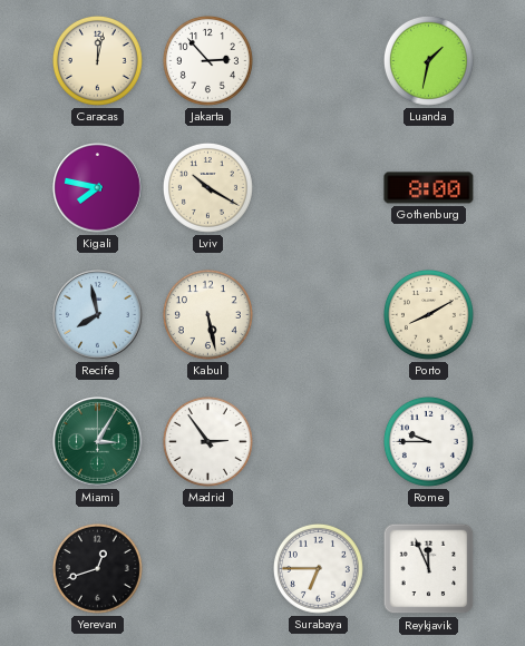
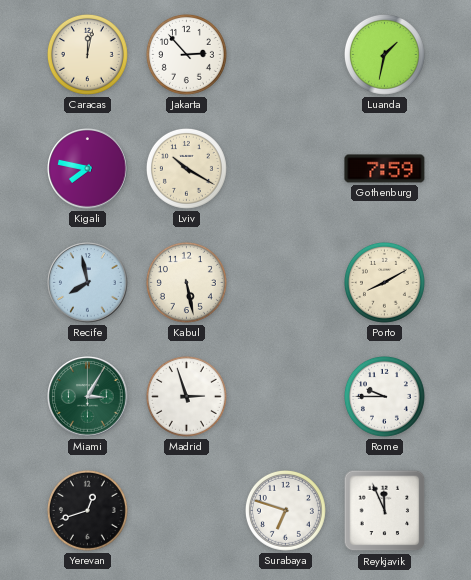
Gothenburg: 8:00 -> 7:59
Madrid: 2:54 -> 2:57
Surabaya: 6:45 -> 6:48
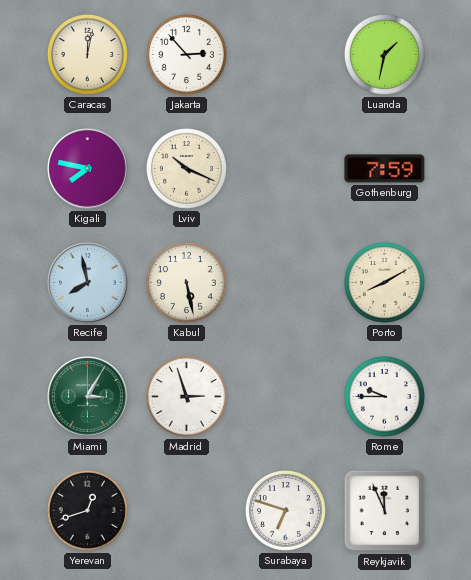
Lviv: 10:20 -> 10:19
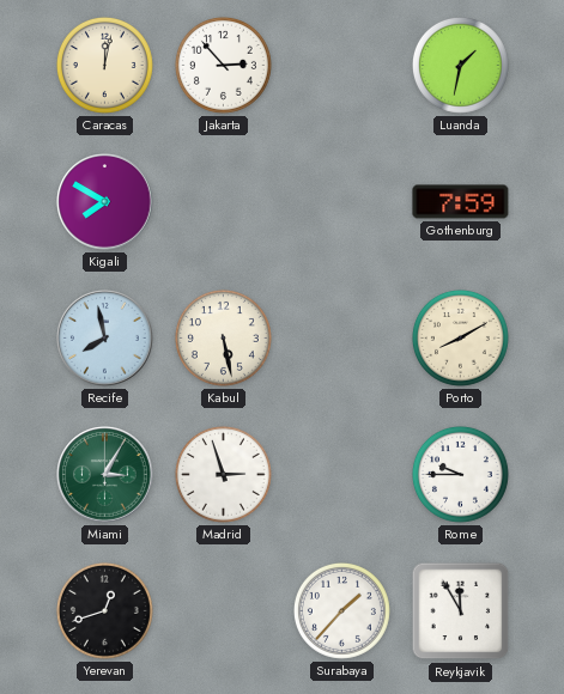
Kigali: 7:47 -> 7:50
Lviv: 10:19 -> none
Surabaya: 6:48 -> 1:37
Reykjavik: 11:56 -> 11:55
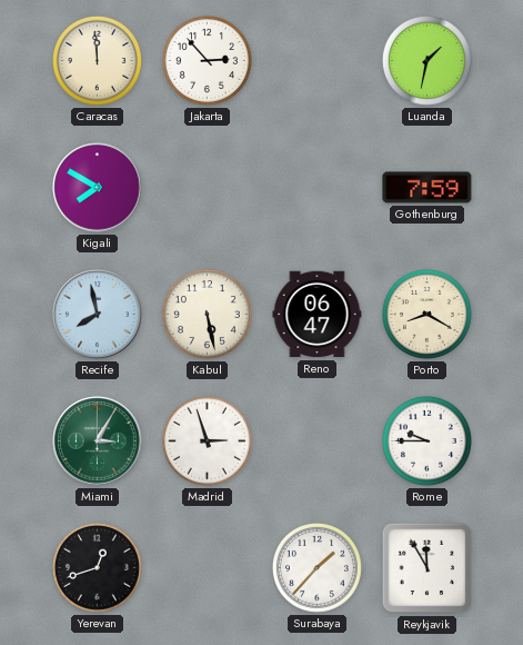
Caracas: 12:02 -> 11:59
Reno: none -> 06:47
Porto: 8:10 -> 8:20
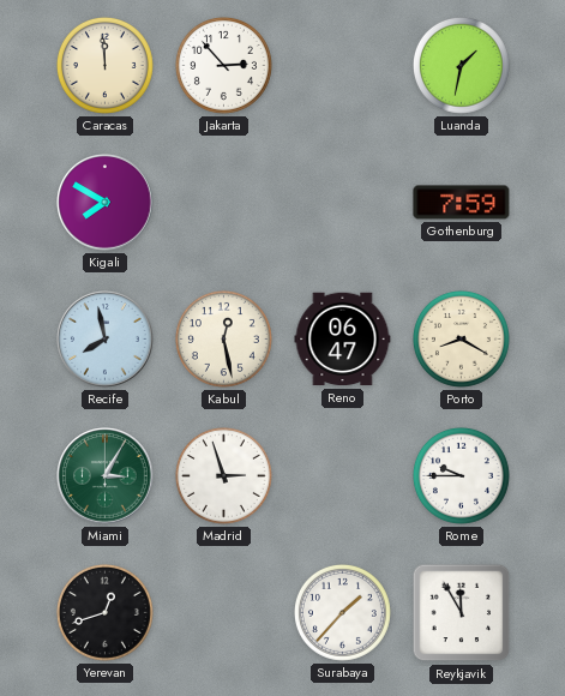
Kabul: 5:28 -> 12:28
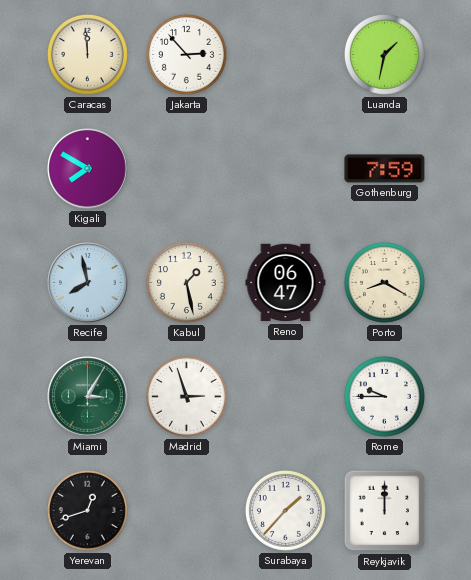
Kabul: 12:28 -> 1:28
Reykjavik: 11:55 -> 12:00
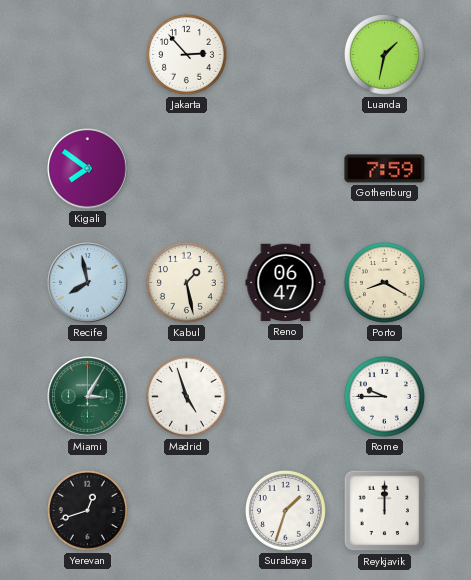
Caracas: 11:59 -> none
Kigali: 7:50 -> 7:51
Madrid: 2:57 -> 4:57
Surabaya: 1:37 -> 1:33
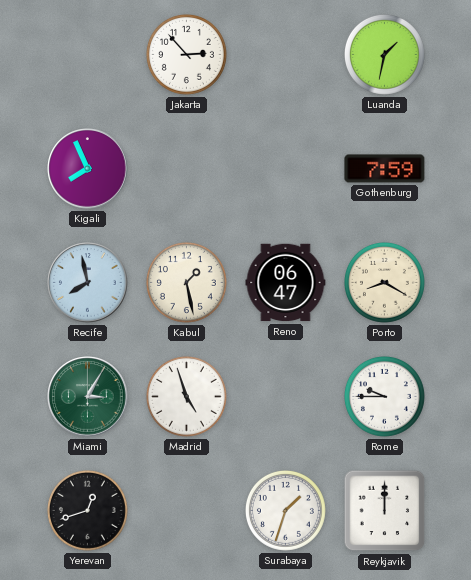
Kigali: 7:51 -> 7:56
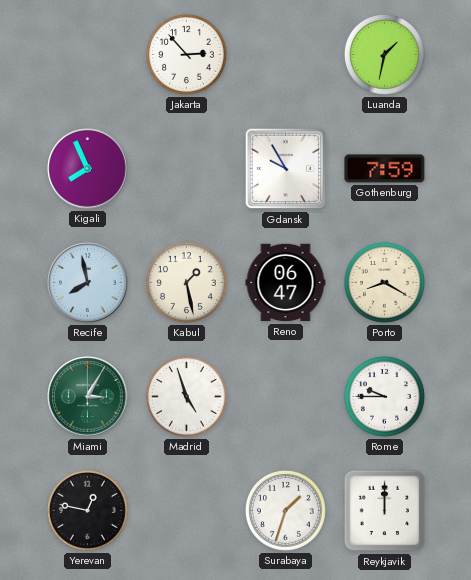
Gdansk: none -> 9:55
Yerevan: 12:42 -> 12:47
